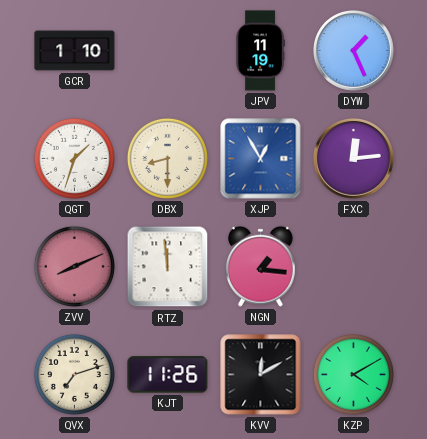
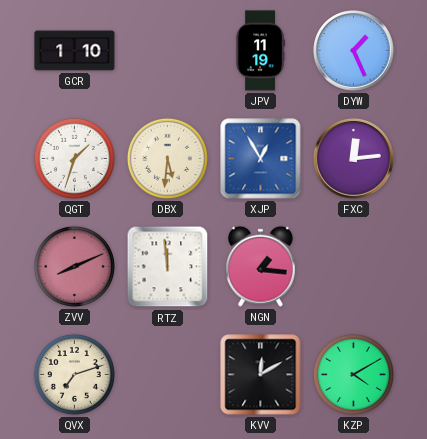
DBX: 8:30 -> 5:31
KJT: 11:26 -> none
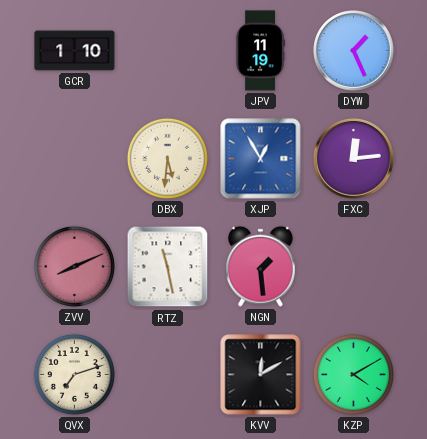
QGT: 1:33 -> none
RTZ: 11:59 -> 11:28
NGN: 1:16 -> 1:29
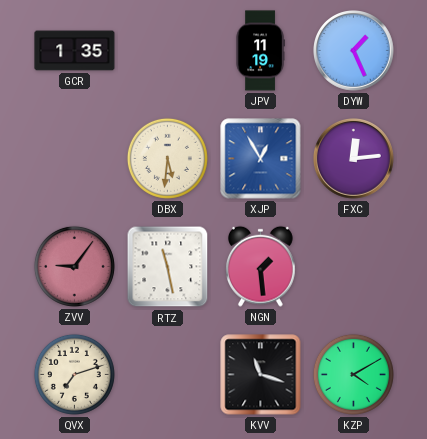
GCR: 1:10 -> 1:35
ZVV: 8:11 -> 9:06
KVV: 12:10 -> 11:18
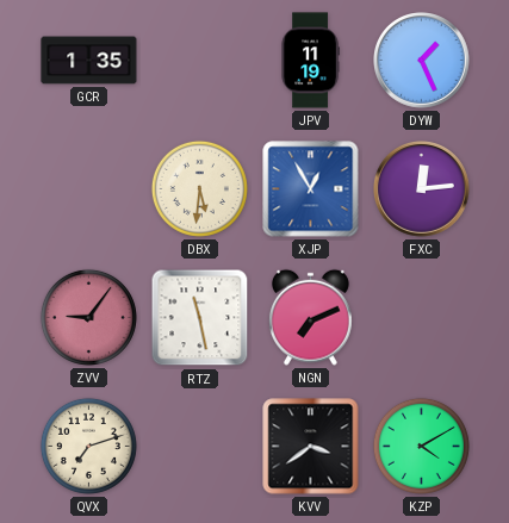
NGN: 1:29 -> 7:11
KVV: 11:18 -> 3:39
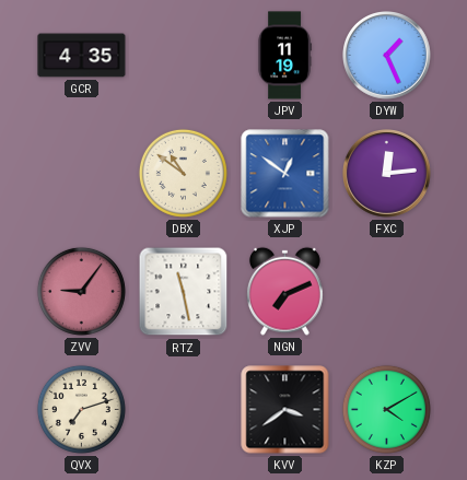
GCR: 1:35 -> 4:35
DBX: 5:31 -> 10:51
XJP: 12:55 -> 12:51
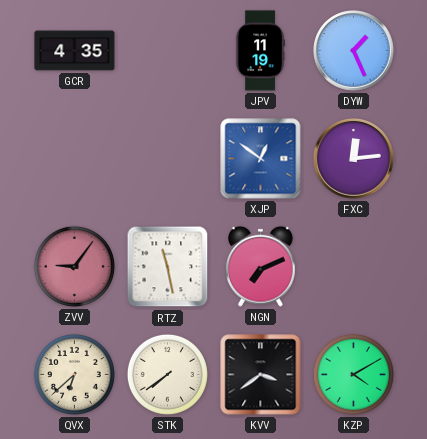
DBX: 10:51 -> none
QVX: 7:12 -> 6:38
STK: none -> 7:39
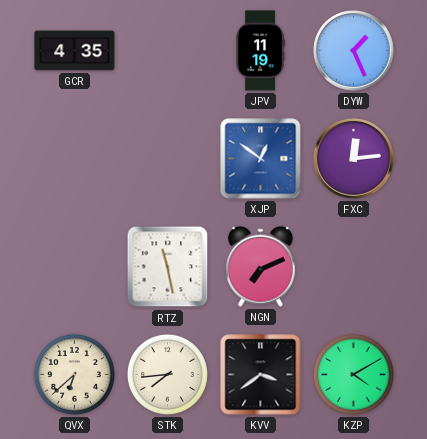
ZVV: 9:06 -> none
STK: 7:39 -> 7:44
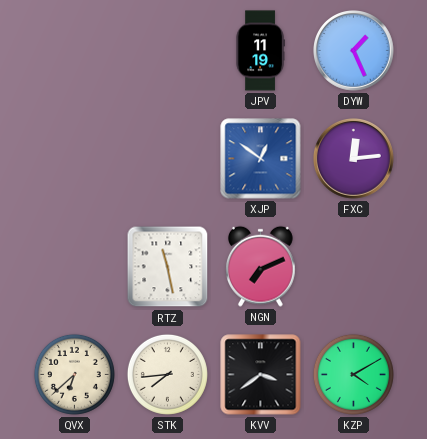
GCR: 4:35 -> none
